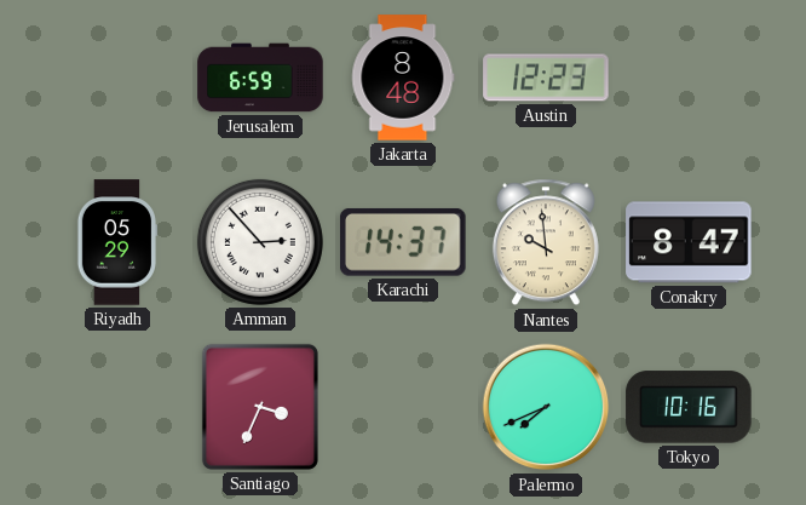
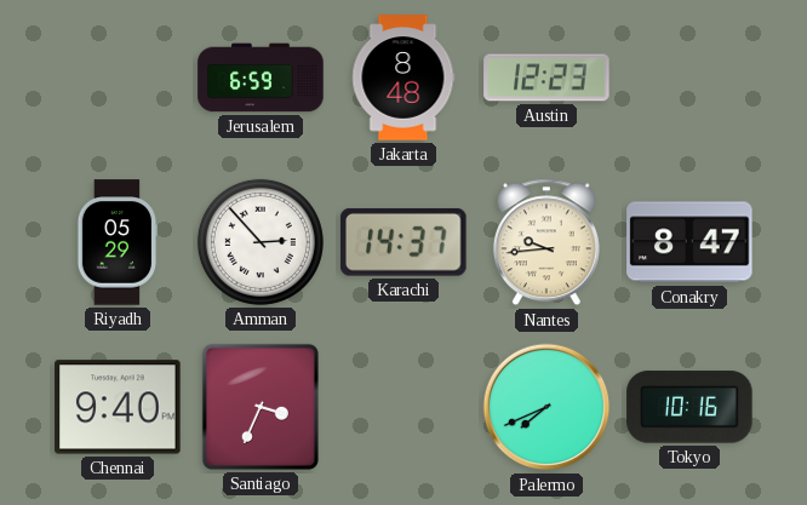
Nantes: 9:59 -> 9:44
Chennai: none -> 9:40
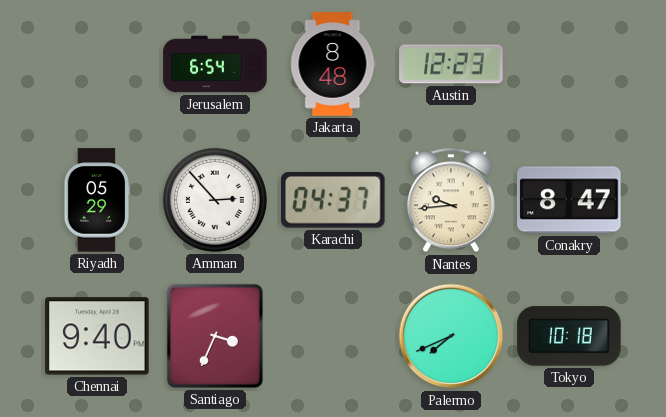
Jerusalem: 6:59 -> 6:54
Karachi: 14:37 -> 04:37
Tokyo: 10:16 -> 10:18
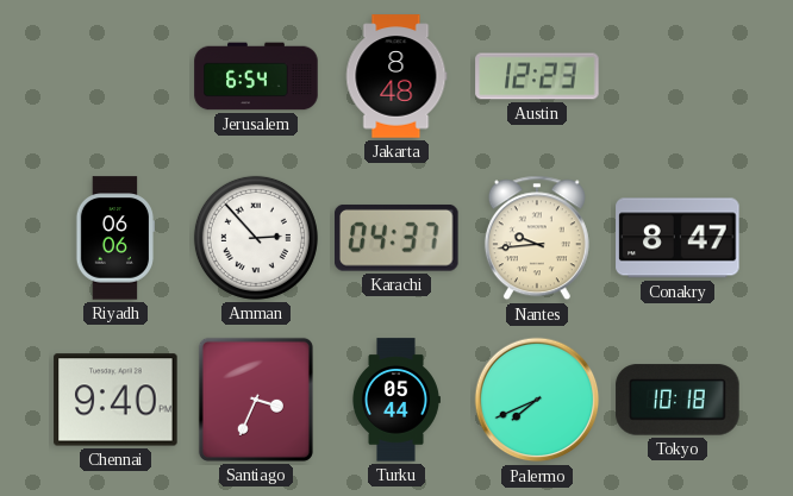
Riyadh: 05:29 -> 06:06
Turku: none -> 05:44
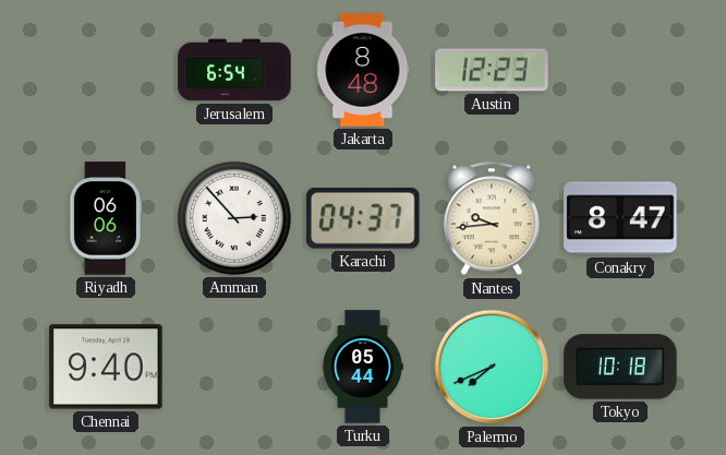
Santiago: 3:34 -> none
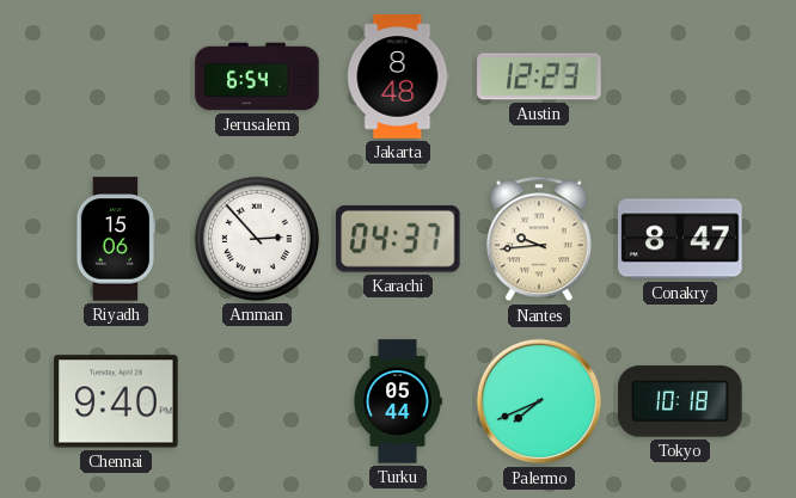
Riyadh: 06:06 -> 15:06
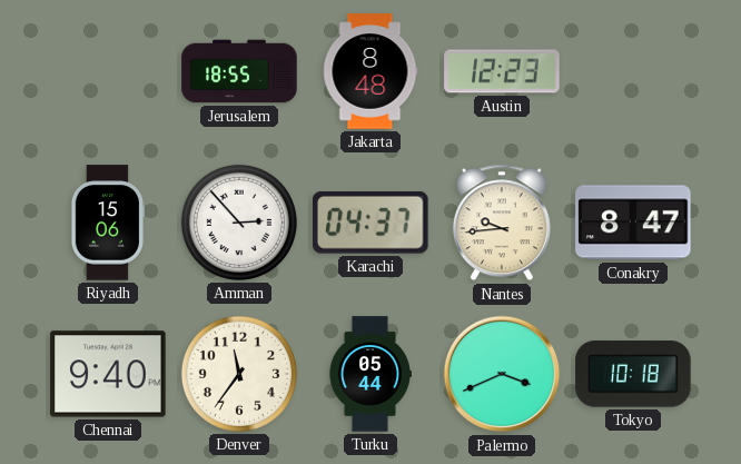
Jerusalem: 6:54 -> 18:55
Denver: none -> 11:36
Palermo: 7:41 -> 3:41
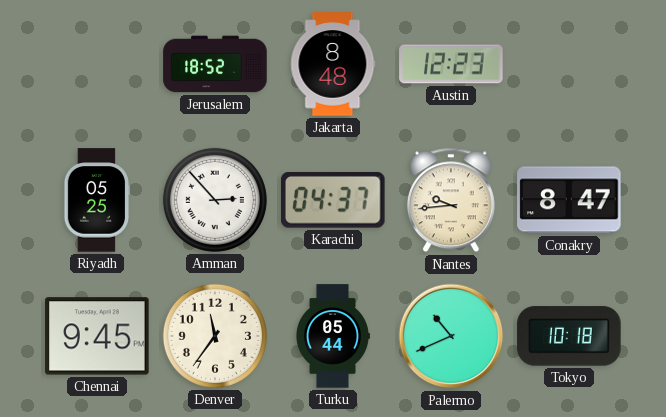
Jerusalem: 18:55 -> 18:52
Riyadh: 15:06 -> 05:25
Chennai: 9:40 -> 9:45
Palermo: 3:41 -> 10:41
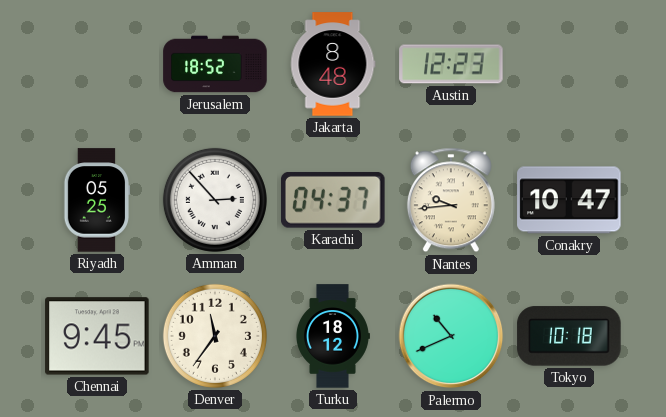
Conakry: 8:47 -> 10:47
Turku: 05:44 -> 18:12
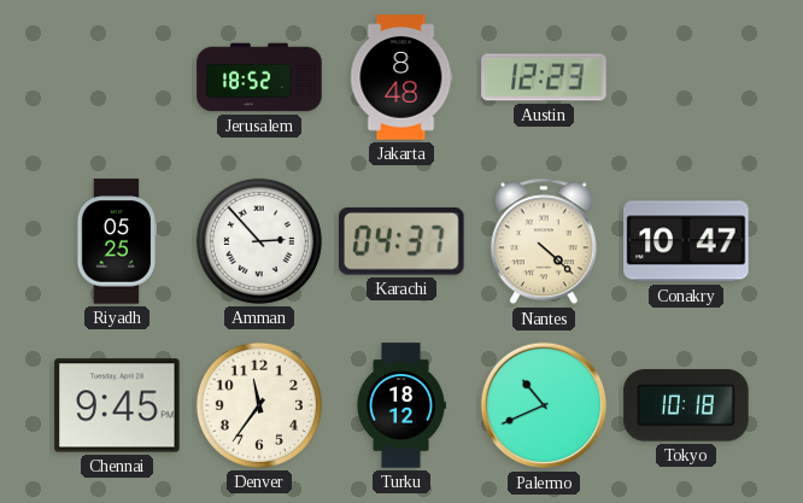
Nantes: 9:44 -> 4:22
